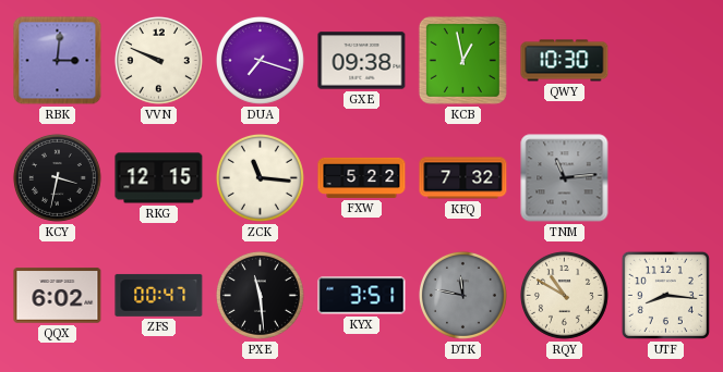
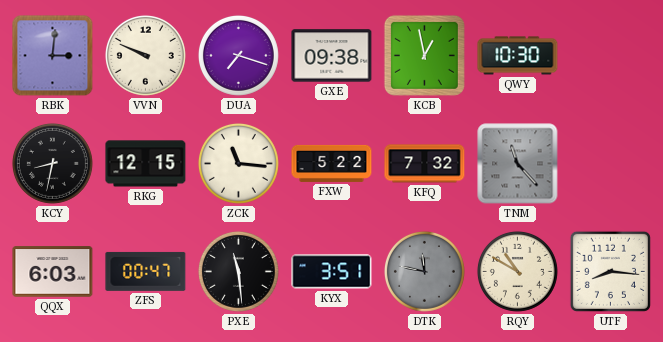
KCY: 3:32 -> 8:32
TNM: 11:14 -> 11:23
QQX: 6:02 -> 6:03
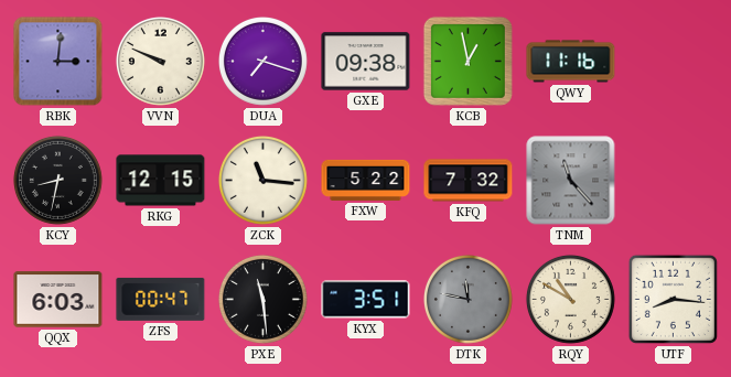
QWY: 10:30 -> 11:16
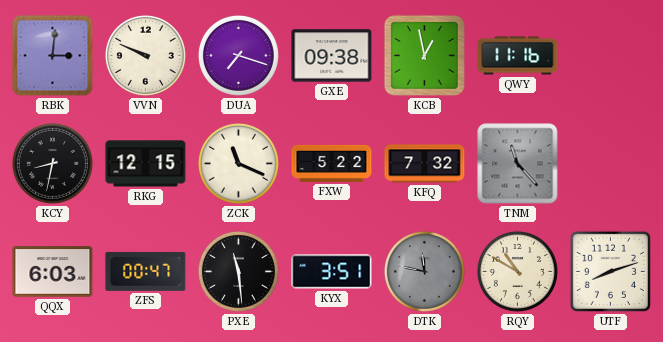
ZCK: 11:16 -> 11:19
UTF: 8:16 -> 8:12
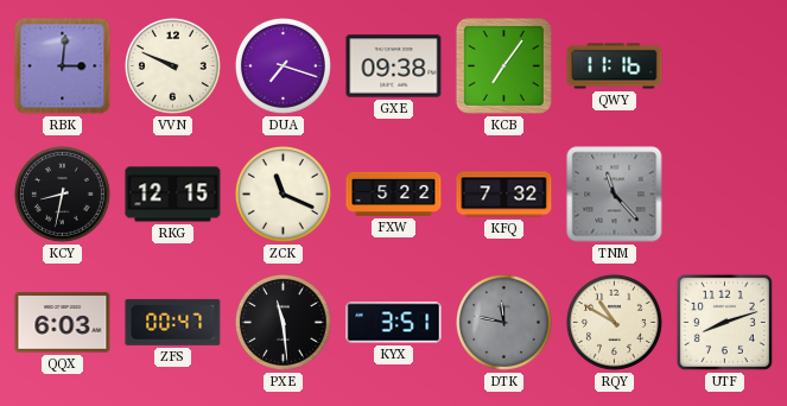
KCB: 12:58 -> 7:06
